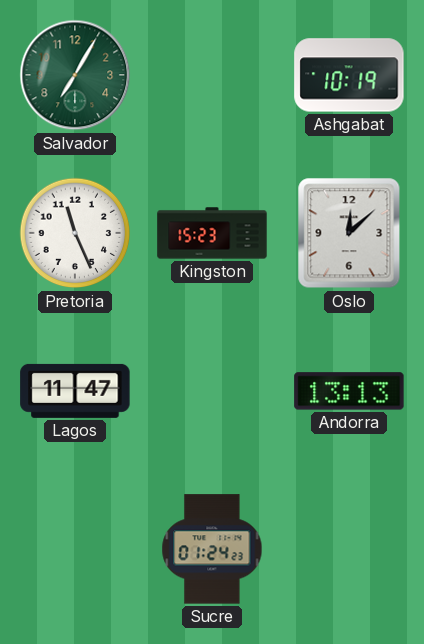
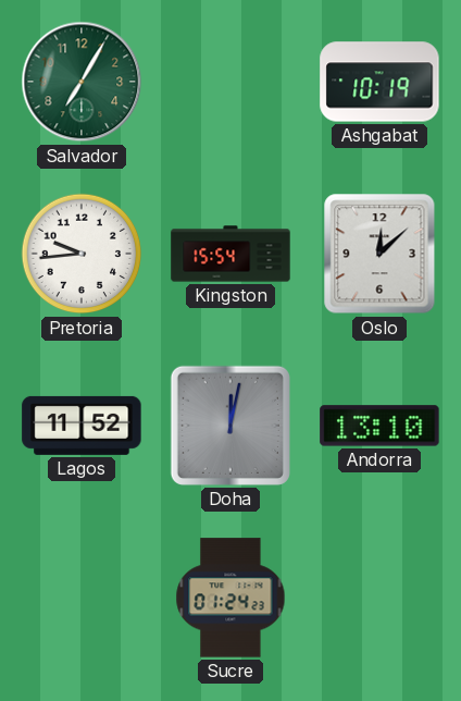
Pretoria: 11:26 -> 9:44
Kingston: 15:23 -> 15:54
Lagos: 11:47 -> 11:52
Doha: none -> 12:02
Andorra: 13:13 -> 13:10
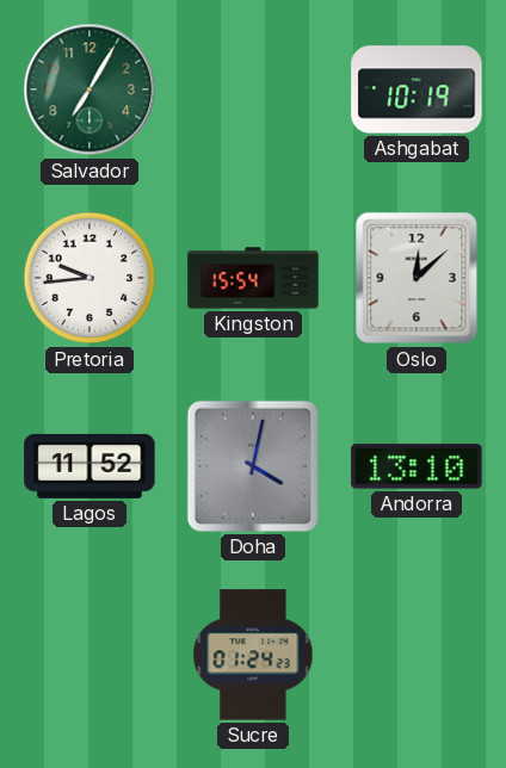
Doha: 12:02 -> 4:02
